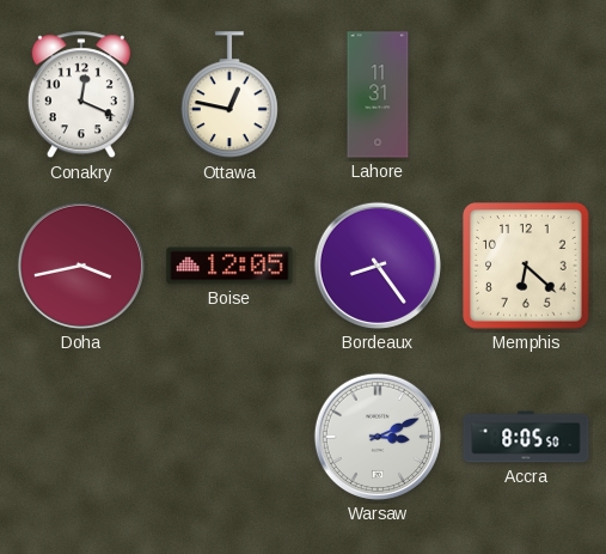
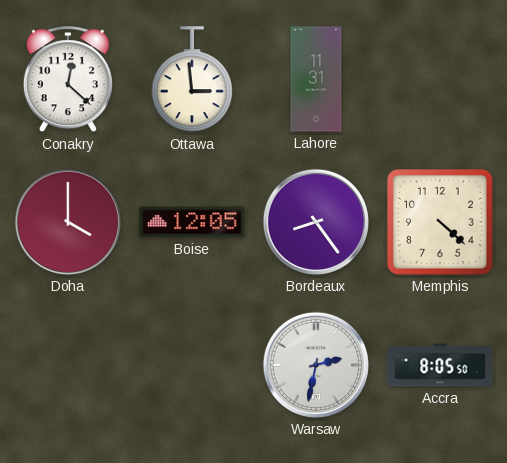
Conakry: 12:19 -> 12:22
Ottawa: 12:47 -> 2:59
Doha: 3:43 -> 4:00
Memphis: 6:22 -> 4:22
Warsaw: 3:11 -> 2:32
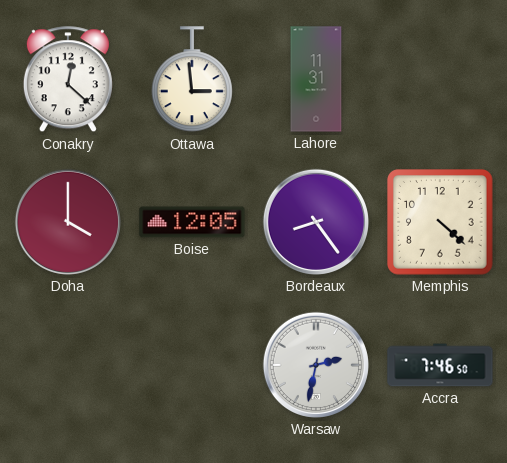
Accra: 8:05 -> 7:46
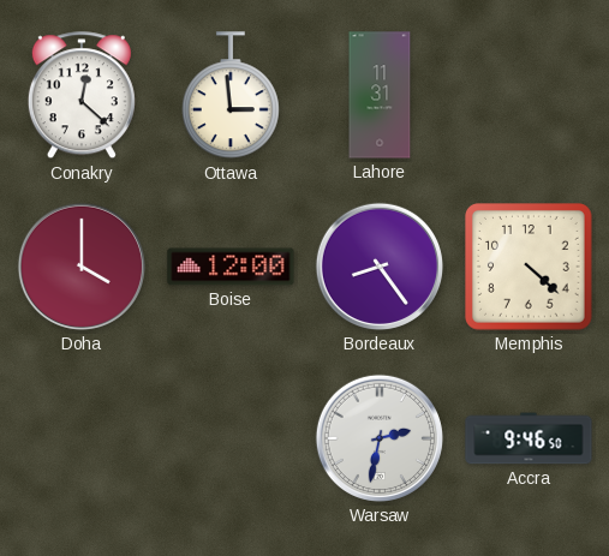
Boise: 12:05 -> 12:00
Accra: 7:46 -> 9:46
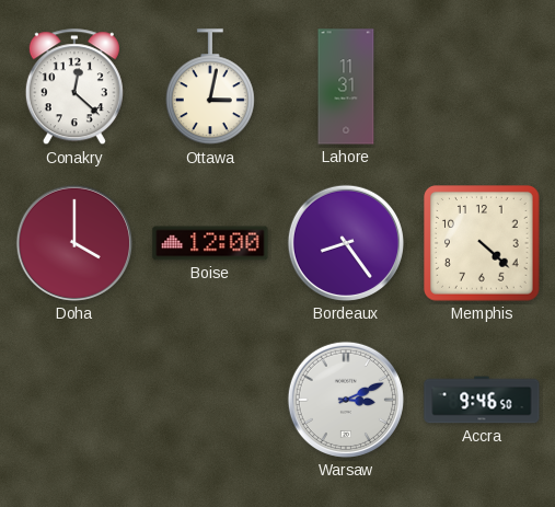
Ottawa: 2:59 -> 3:02
Warsaw: 2:32 -> 3:11
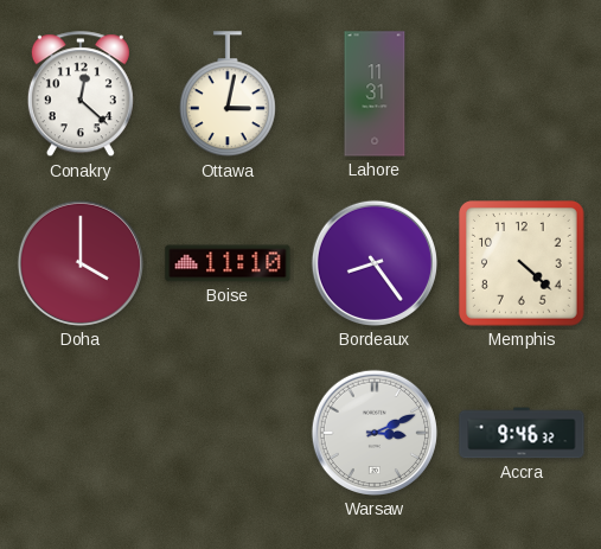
Boise: 12:00 -> 11:10
Accra: 9:46:50 -> 9:46:32
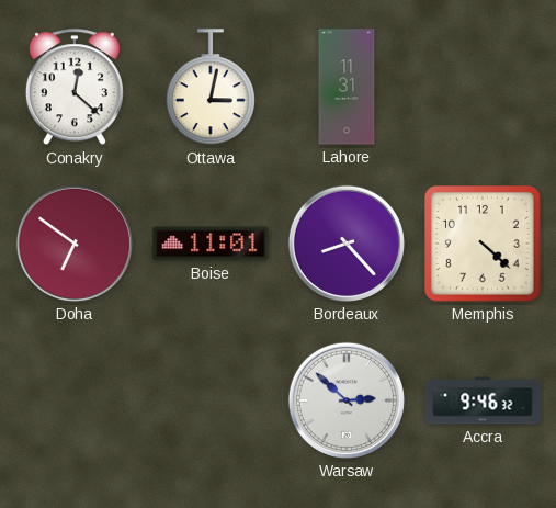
Doha: 4:00 -> 6:51
Boise: 11:10 -> 11:01
Bordeaux: 8:24 -> 8:23
Warsaw: 3:11 -> 2:52
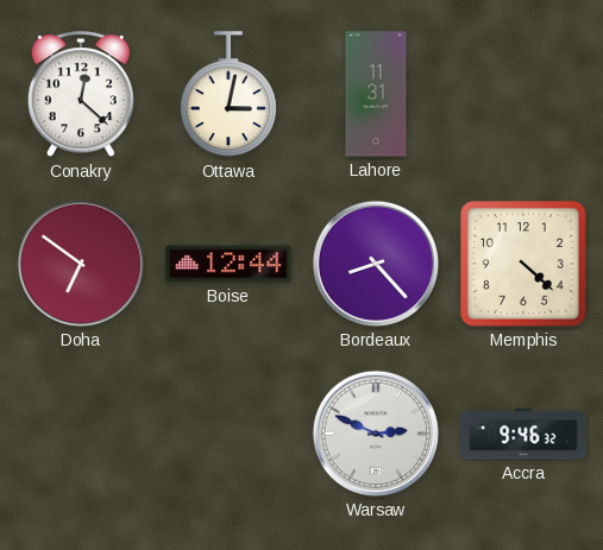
Boise: 11:01 -> 12:44
Warsaw: 2:52 -> 2:49
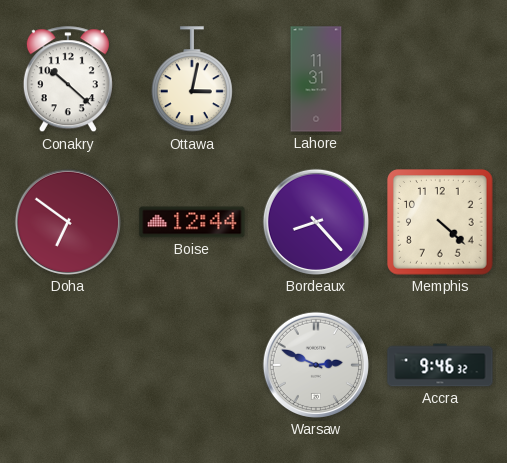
Conakry: 12:22 -> 10:22
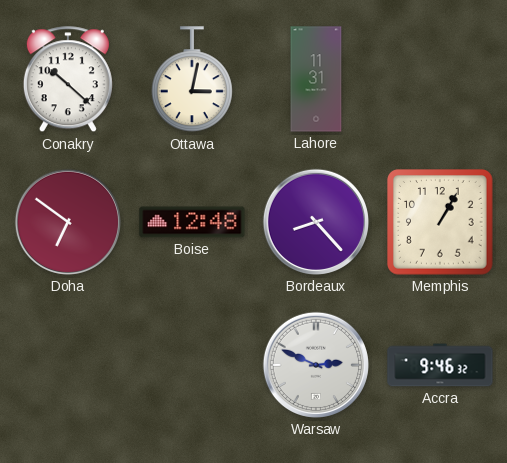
Boise: 12:44 -> 12:48
Memphis: 4:22 -> 1:05
